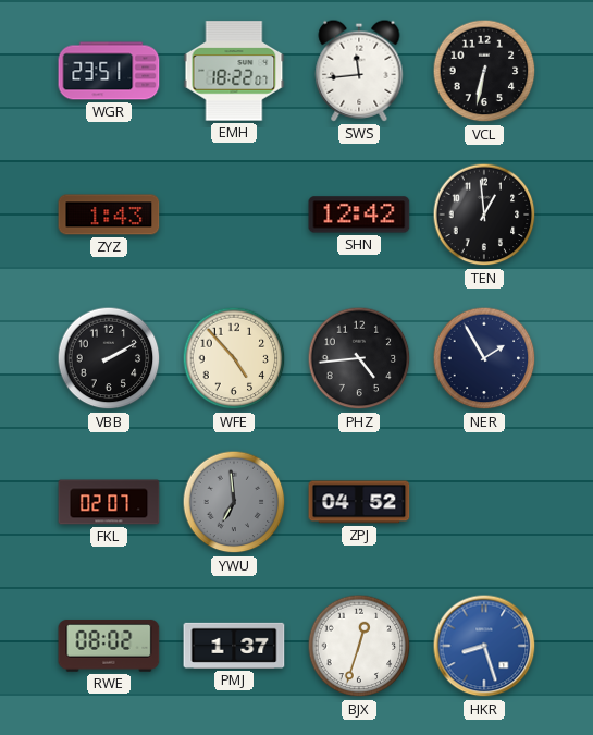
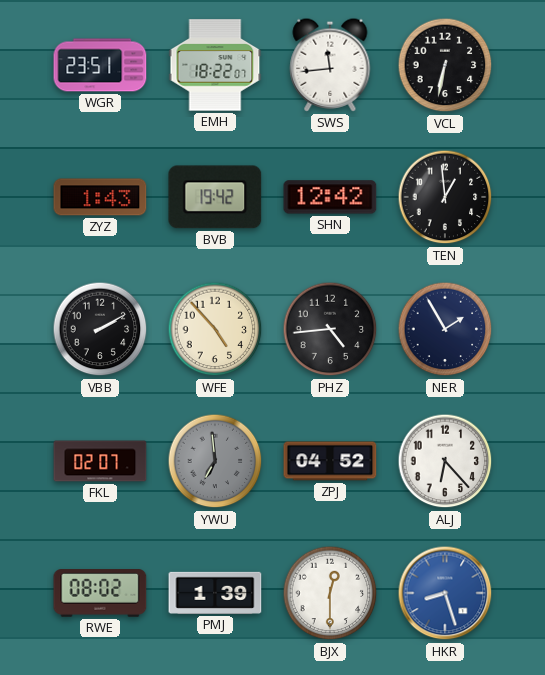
BVB: none -> 19:42
ALJ: none -> 6:23
PMJ: 1:37 -> 1:39
BJX: 12:33 -> 12:30
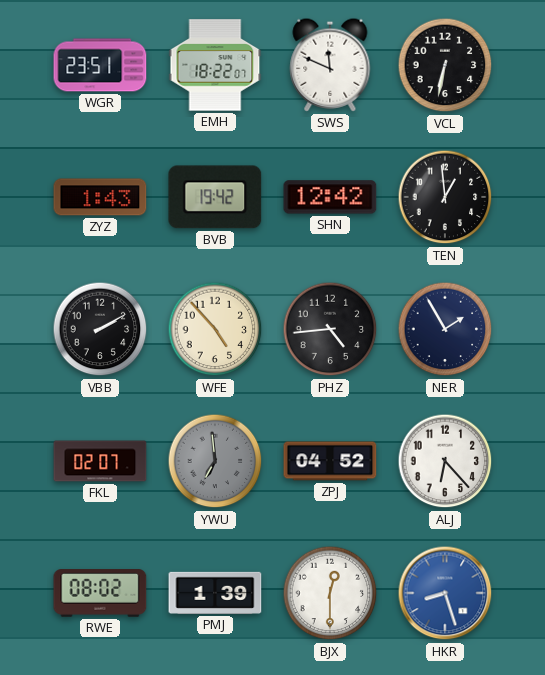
SWS: 11:44 -> 11:49
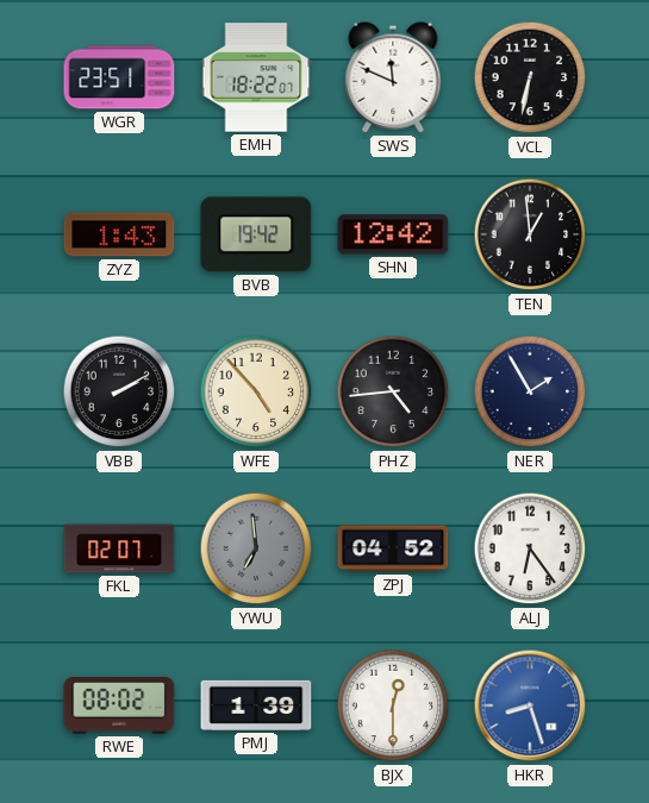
ALJ: 6:23 -> 6:24
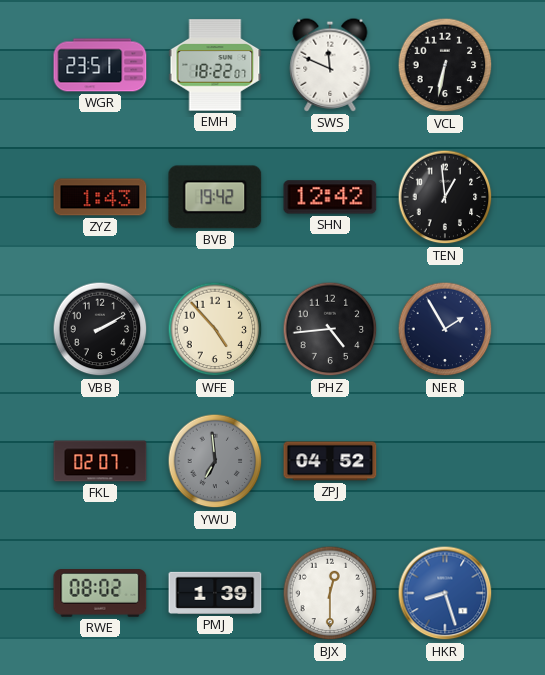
ALJ: 6:24 -> none
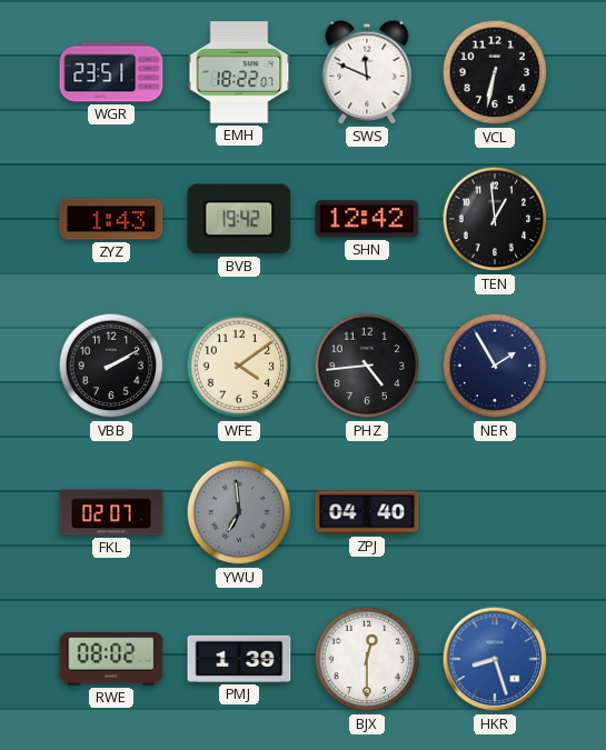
WFE: 4:53 -> 4:09
ZPJ: 04:52 -> 04:40
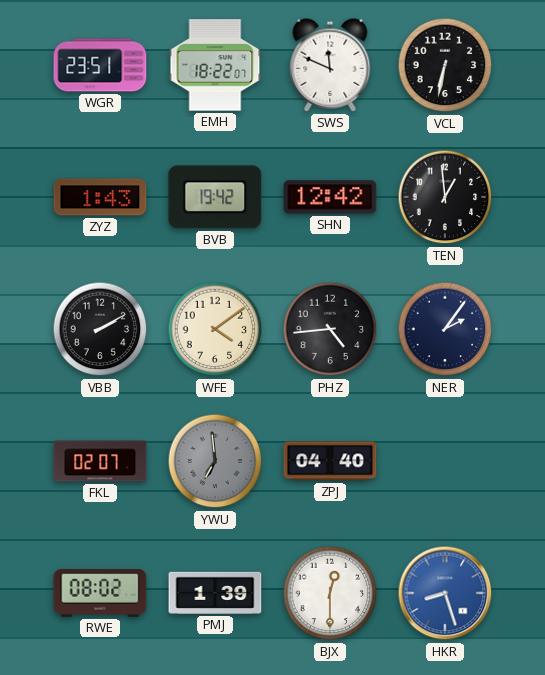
NER: 1:55 -> 2:06
